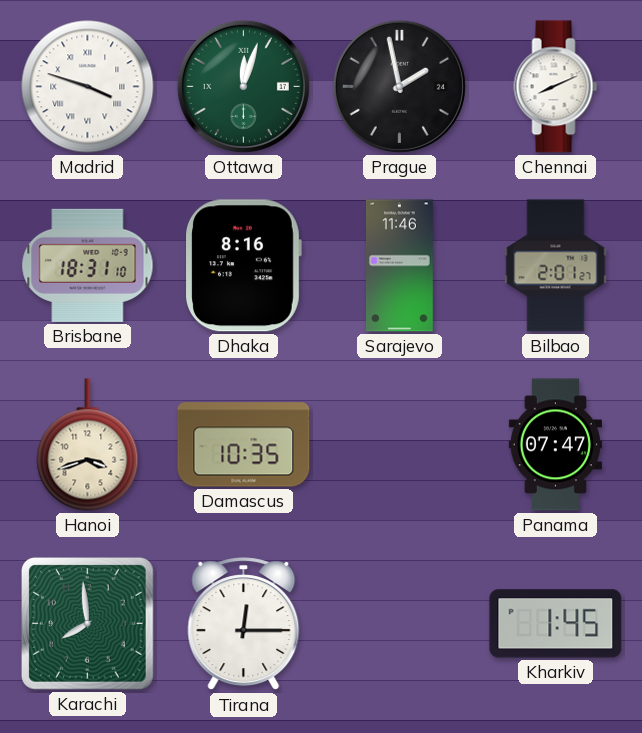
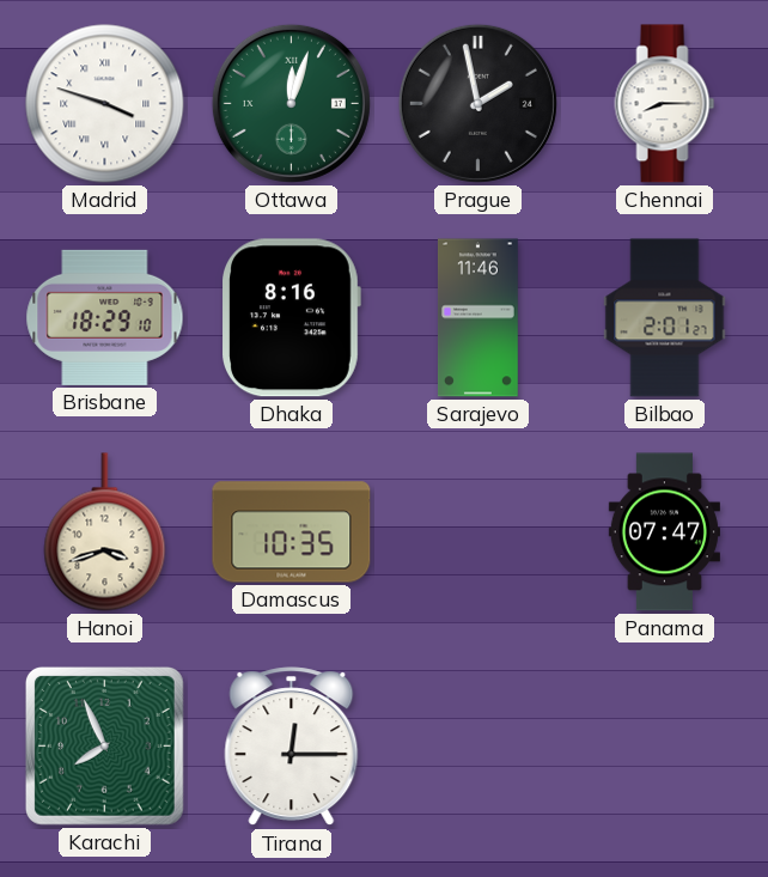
Chennai: 8:11 -> 8:15
Brisbane: 18:31 -> 18:29
Karachi: 7:59 -> 7:56
Kharkiv: 1:45 -> none
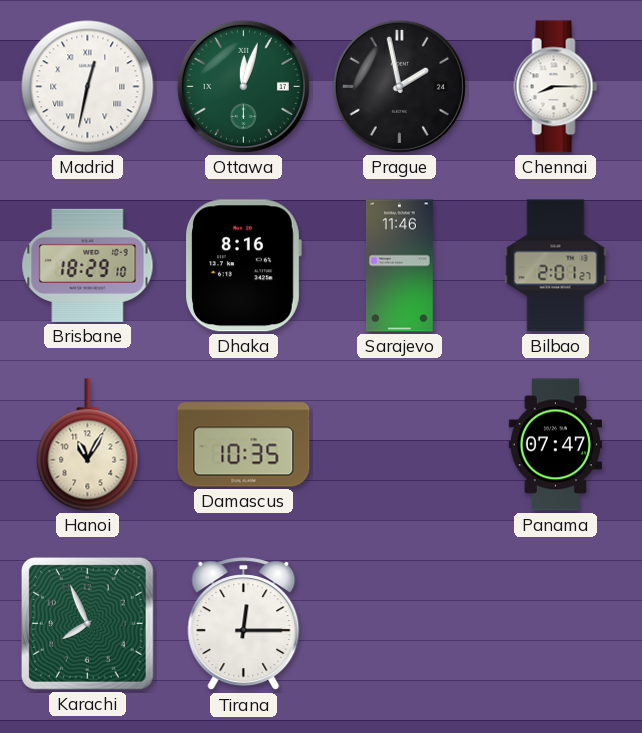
Madrid: 3:48 -> 12:32
Hanoi: 3:42 -> 11:05
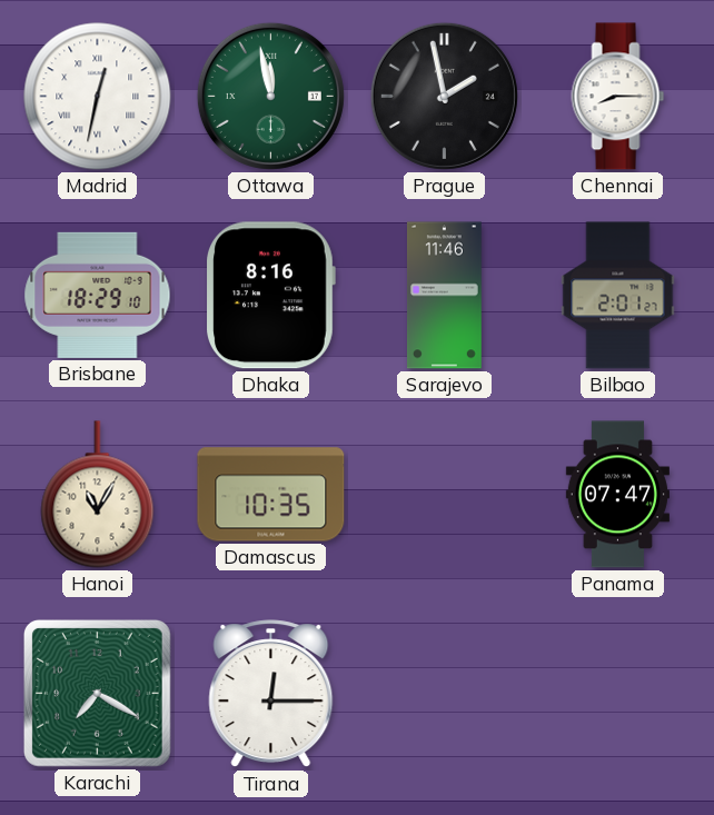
Ottawa: 12:03 -> 11:58
Karachi: 7:56 -> 7:20
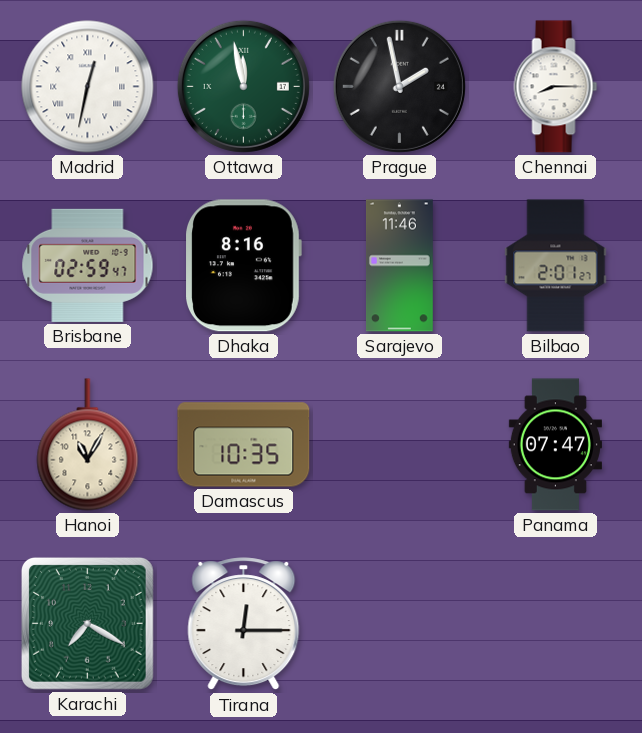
Brisbane: 18:29 -> 02:59
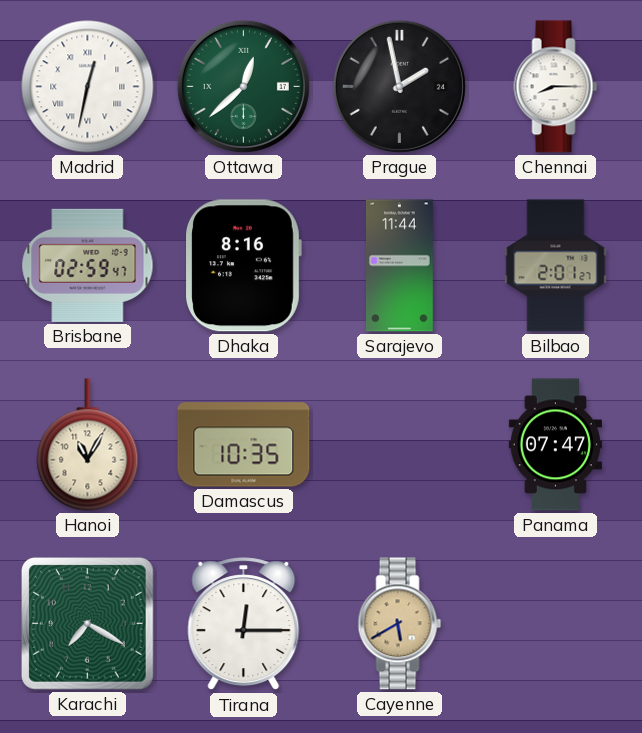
Ottawa: 11:58 -> 12:38
Sarajevo: 11:46 -> 11:44
Cayenne: none -> 5:40
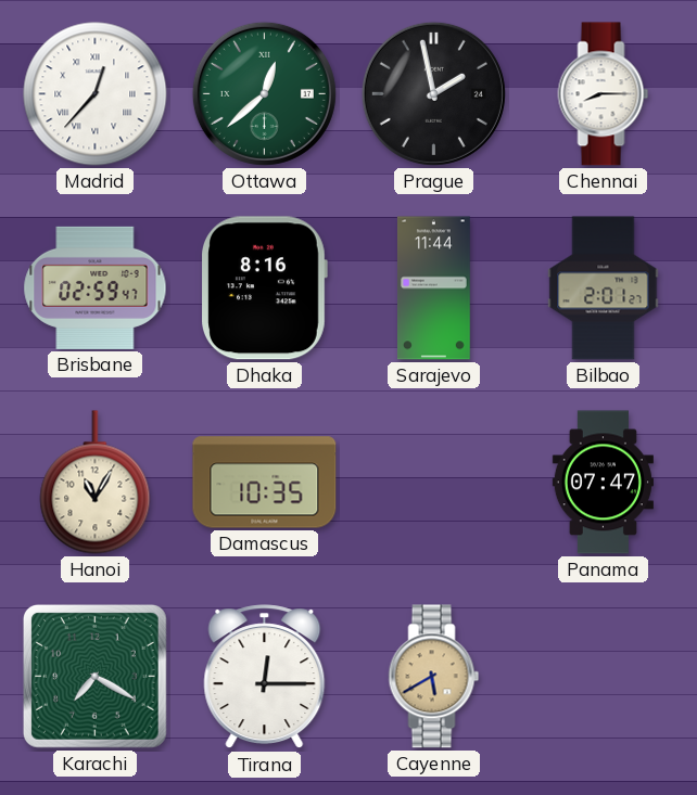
Madrid: 12:32 -> 12:37
